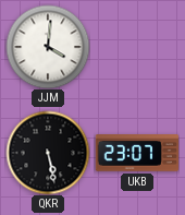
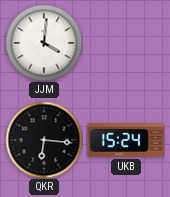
QKR: 5:28 -> 6:16
UKB: 23:07 -> 15:24
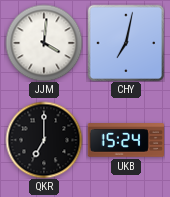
CHY: none -> 7:02
QKR: 6:16 -> 7:00
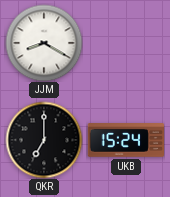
JJM: 4:01 -> 8:20
CHY: 7:02 -> none
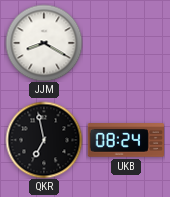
QKR: 7:00 -> 6:58
UKB: 15:24 -> 08:24
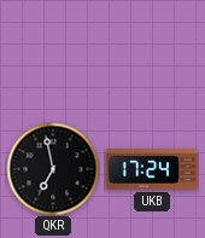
JJM: 8:20 -> none
UKB: 08:24 -> 17:24
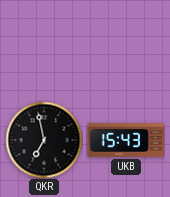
UKB: 17:24 -> 15:43
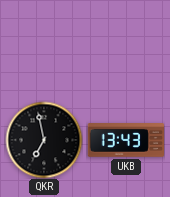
UKB: 15:43 -> 13:43
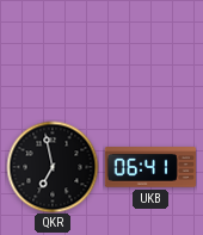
UKB: 13:43 -> 06:41
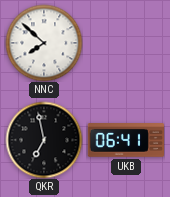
NNC: none -> 7:52
